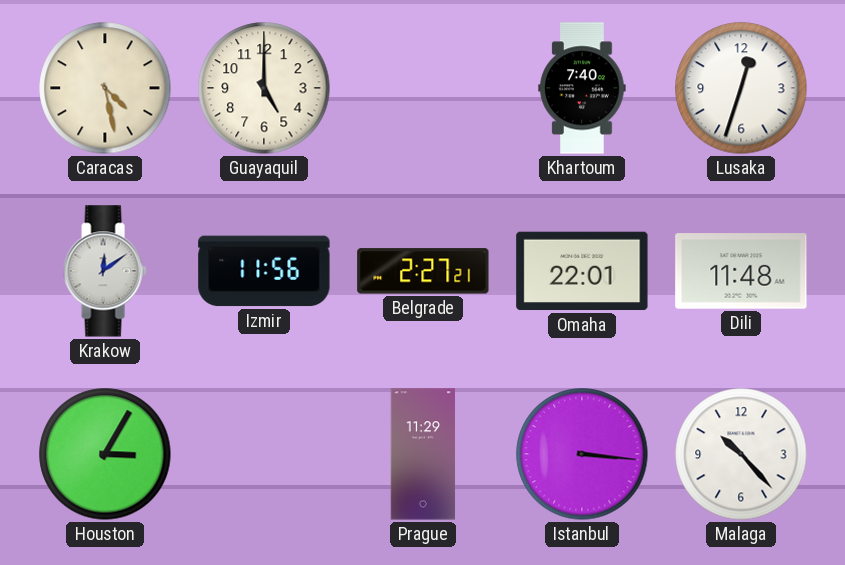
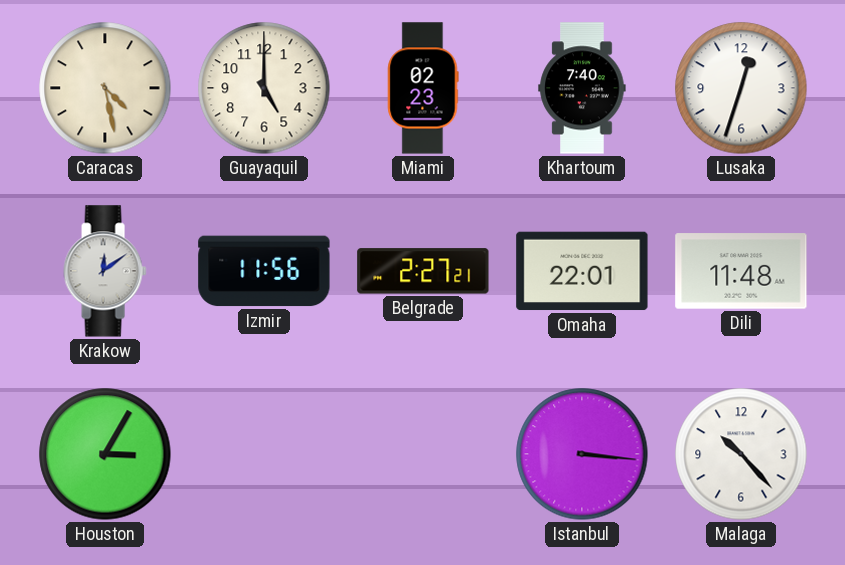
Miami: none -> 02:23
Prague: 11:29 -> none
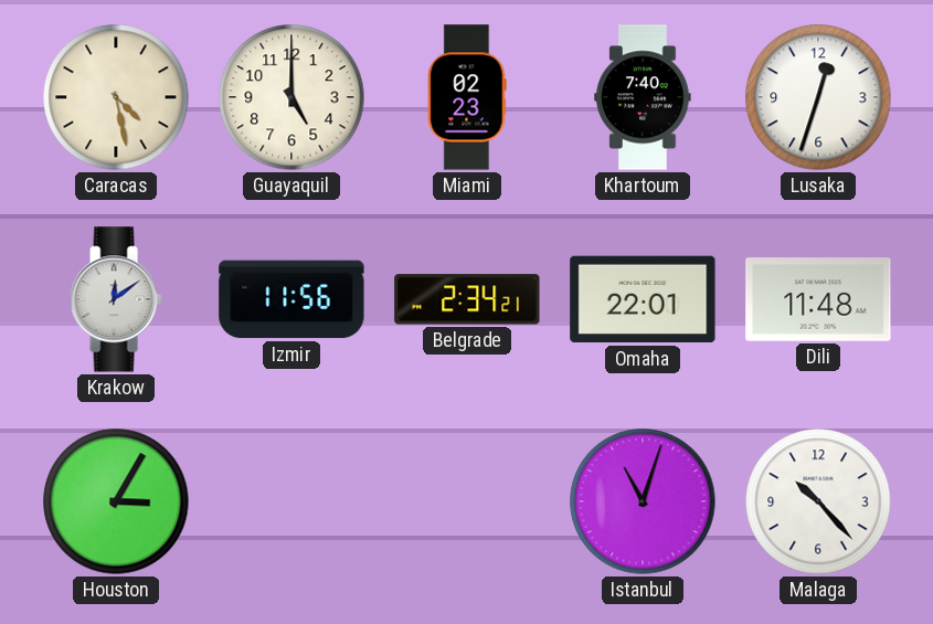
Belgrade: 2:27 -> 2:34
Istanbul: 3:16 -> 11:03
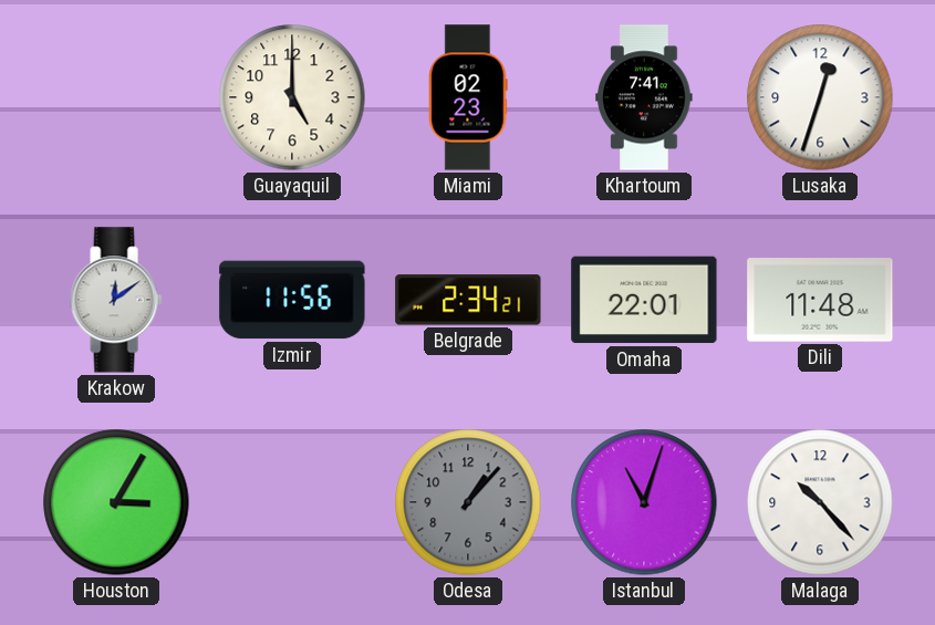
Caracas: 4:28 -> none
Khartoum: 7:40 -> 7:41
Odesa: none -> 1:07
